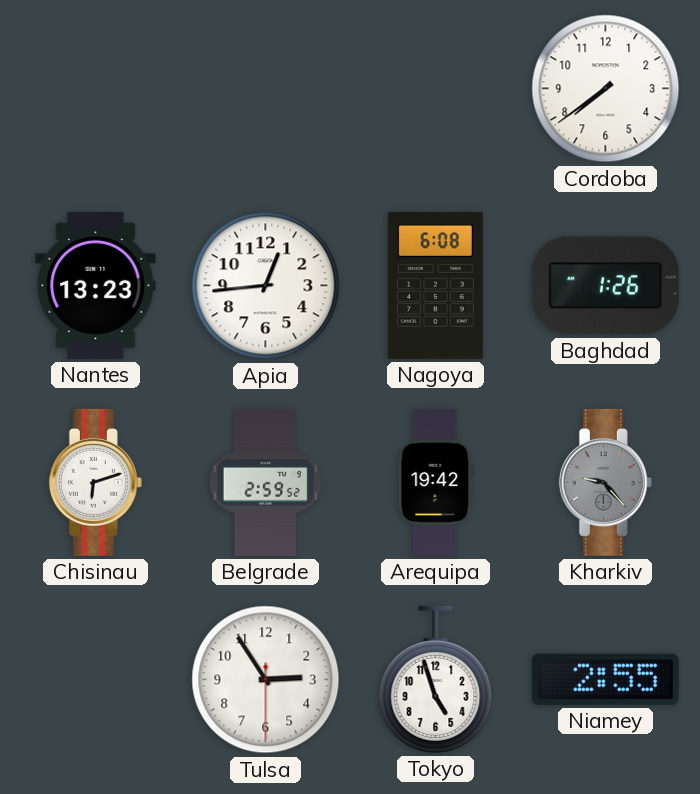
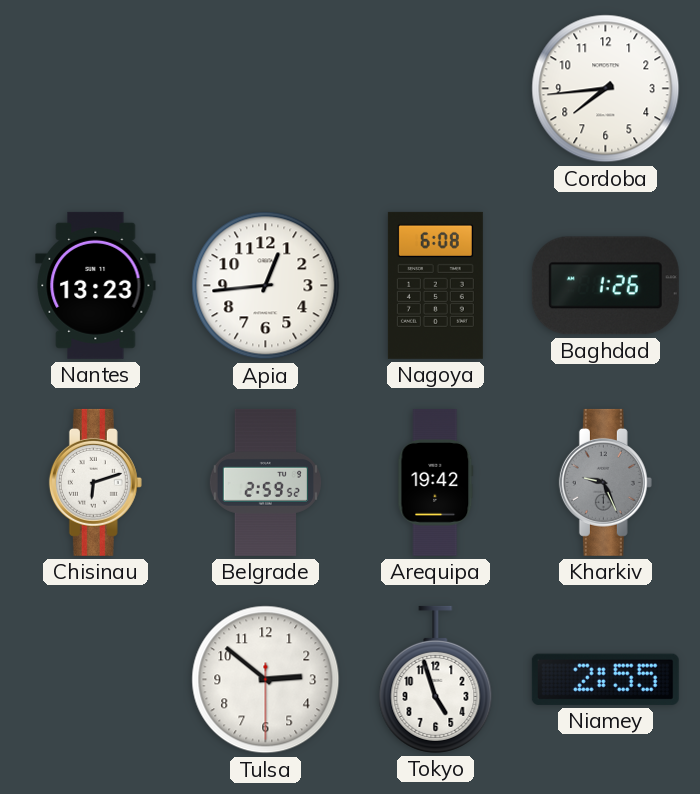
Cordoba: 7:39 -> 7:44
Kharkiv: 9:23 -> 9:26
Tulsa: 2:54 -> 2:51
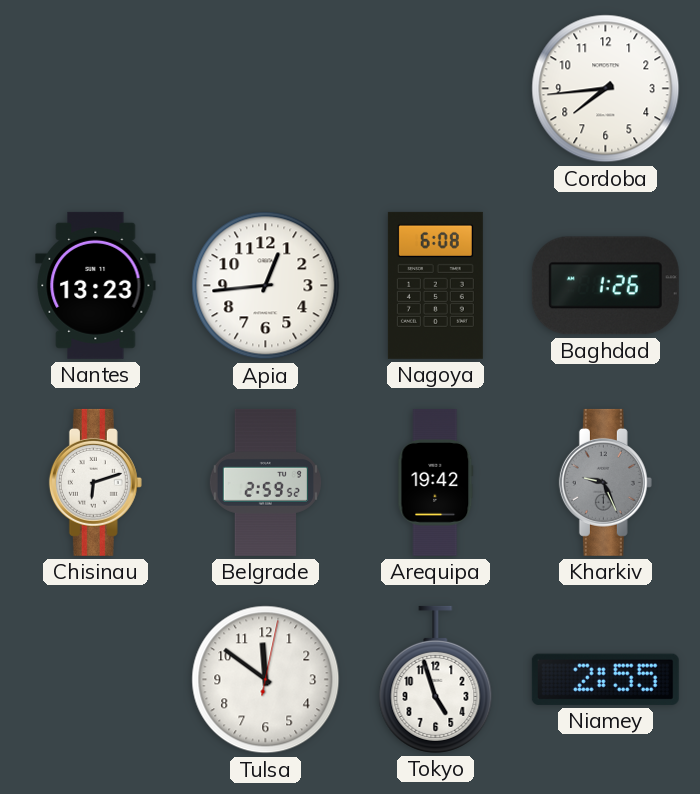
Tulsa: 2:51 -> 11:51
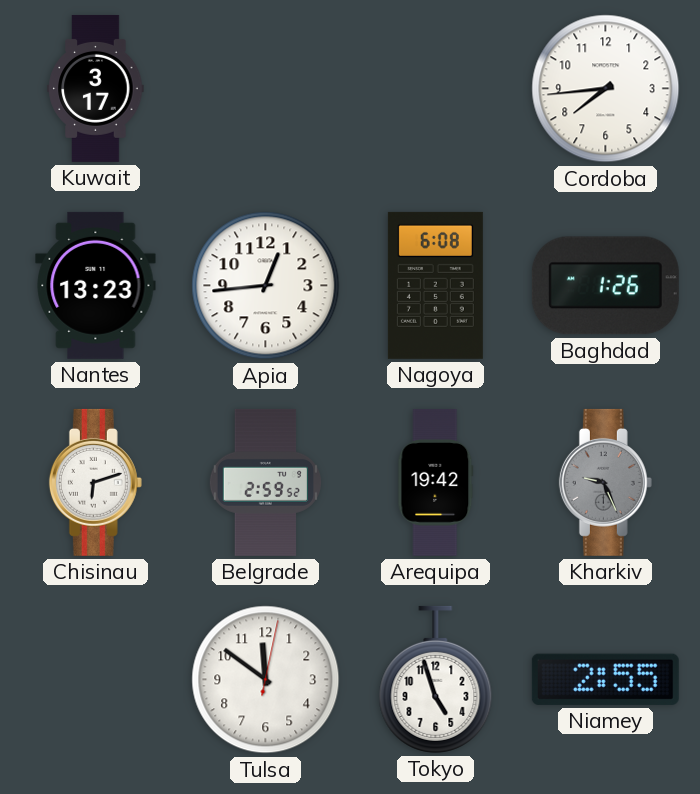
Kuwait: none -> 3:17
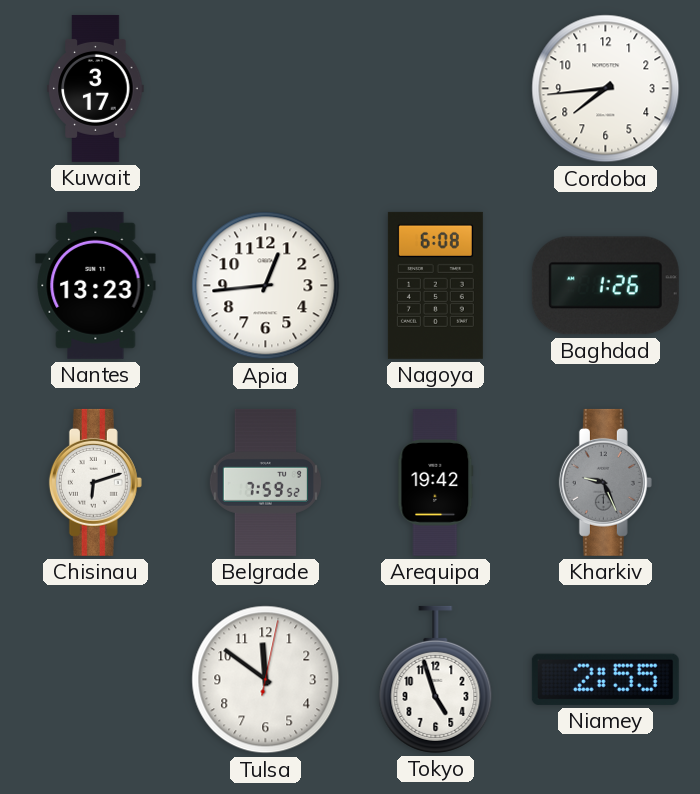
Belgrade: 2:59 -> 7:59
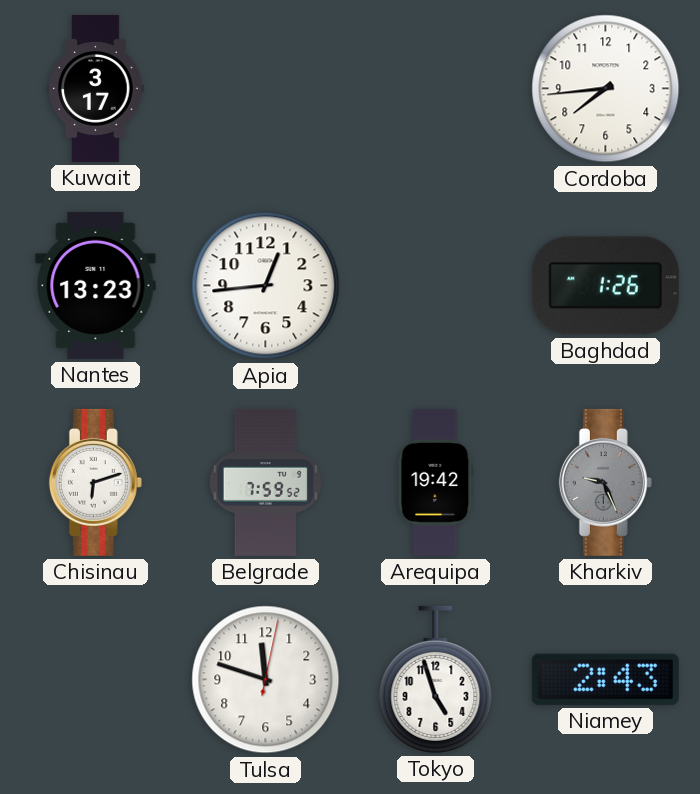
Nagoya: 6:08 -> none
Tulsa: 11:51 -> 11:48
Niamey: 2:55 -> 2:43
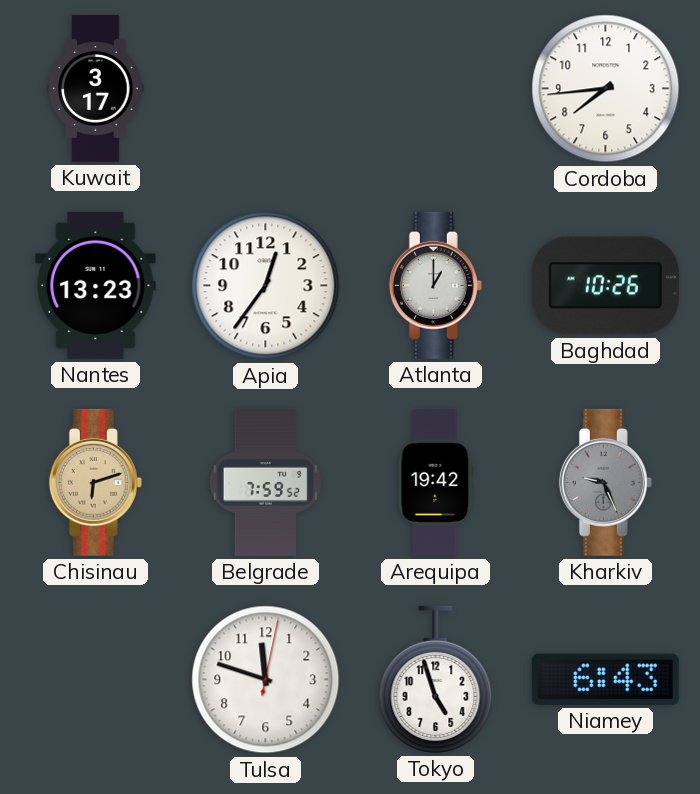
Apia: 12:44 -> 12:36
Atlanta: none -> 1:00
Baghdad: 1:26 -> 10:26
Chisinau dial: white -> champagne
Niamey: 2:43 -> 6:43
